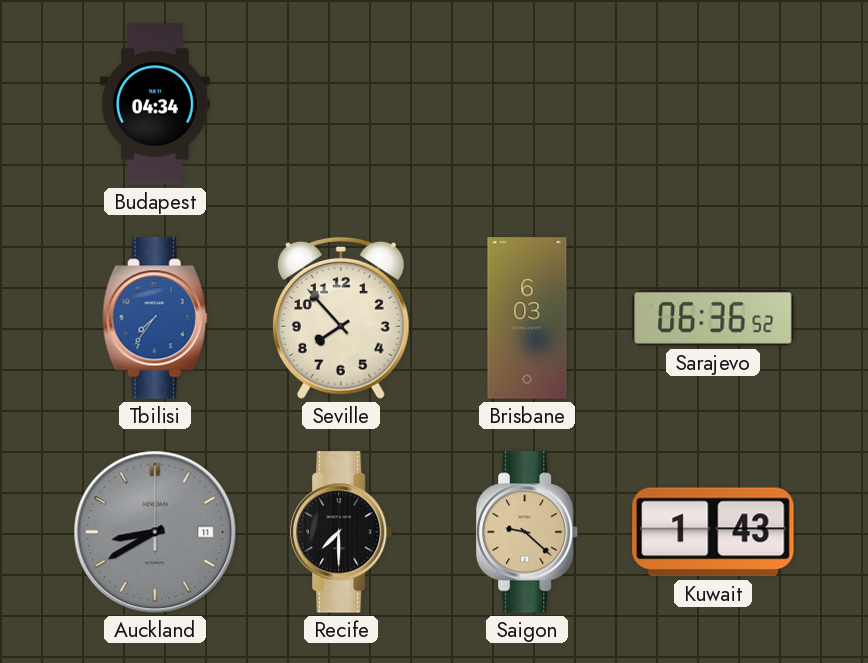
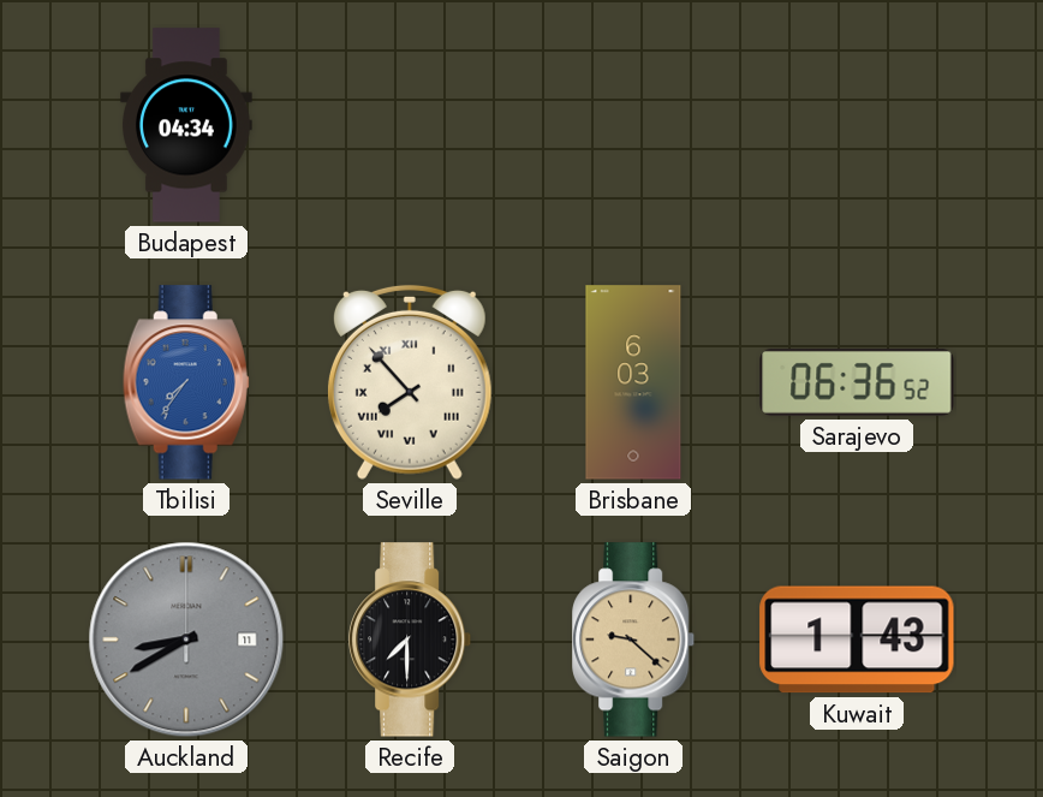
Seville numerals: Arabic -> Roman
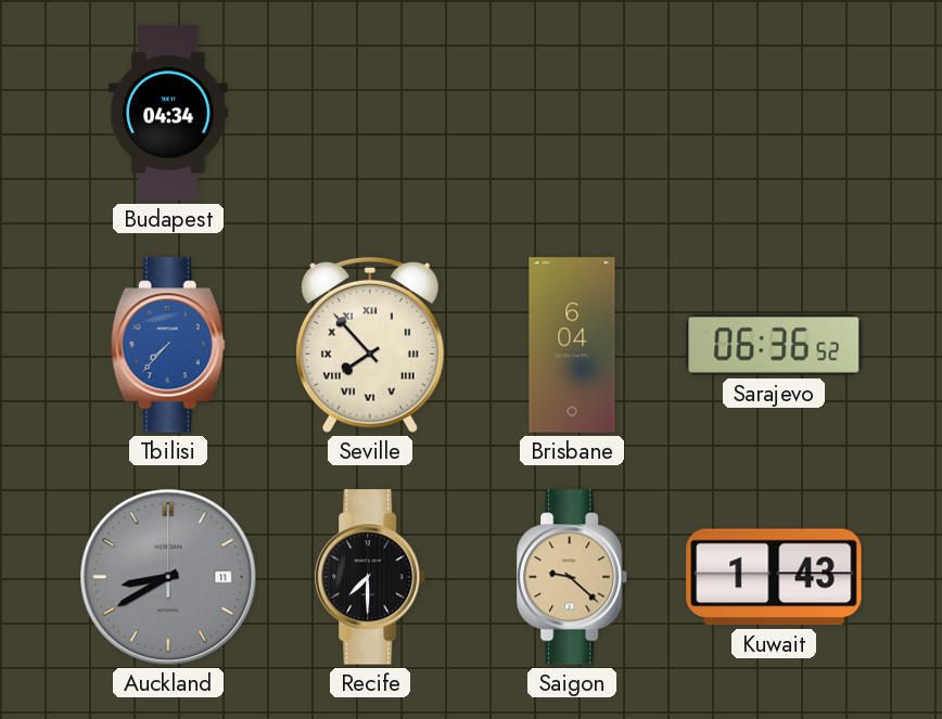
Tbilisi: 7:36 -> 7:37
Brisbane: 6:03 -> 6:04
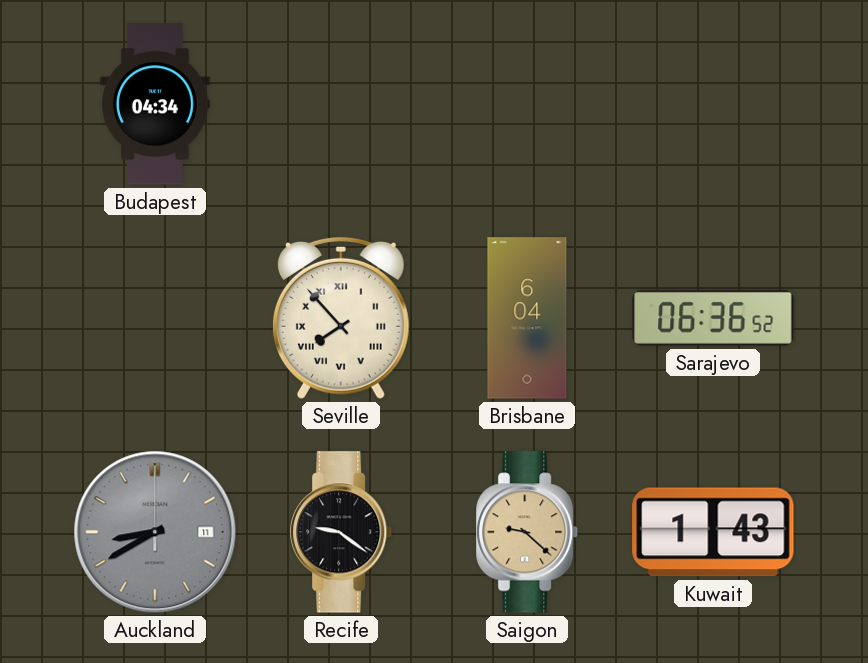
Tbilisi: 7:37 -> none
Recife: 7:30 -> 9:21
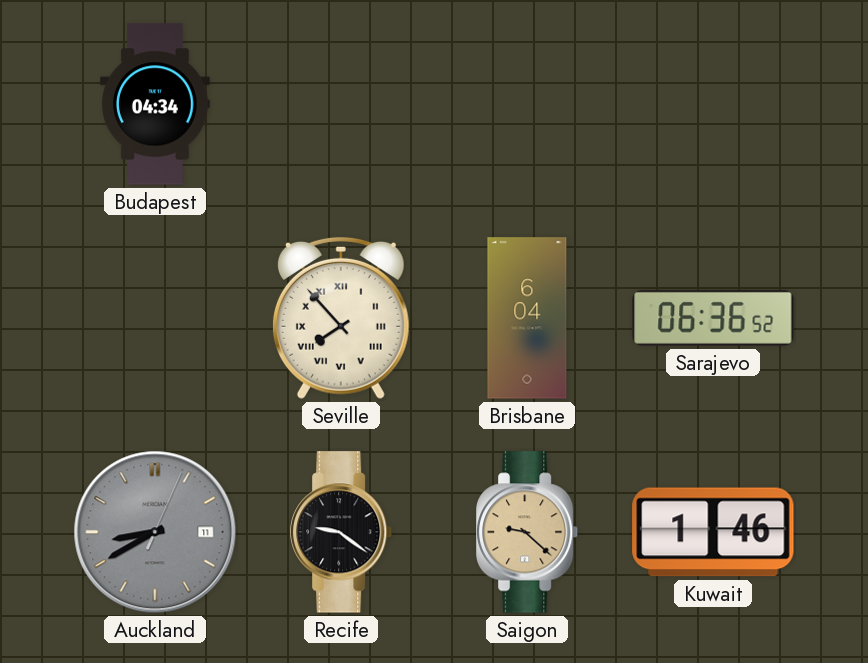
Auckland: 8:40:00 -> 8:40:04
Kuwait: 1:43 -> 1:46
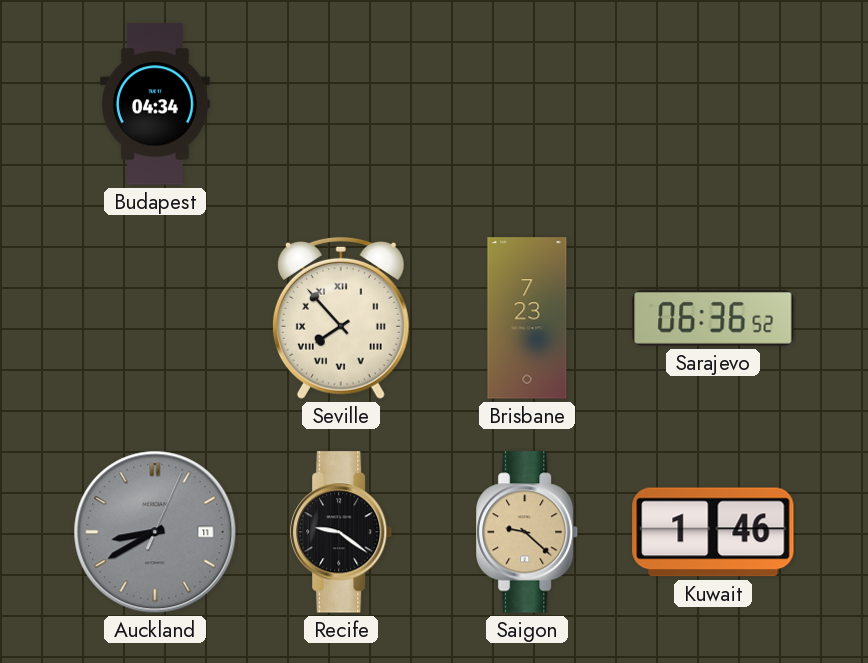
Brisbane: 6:04 -> 7:23
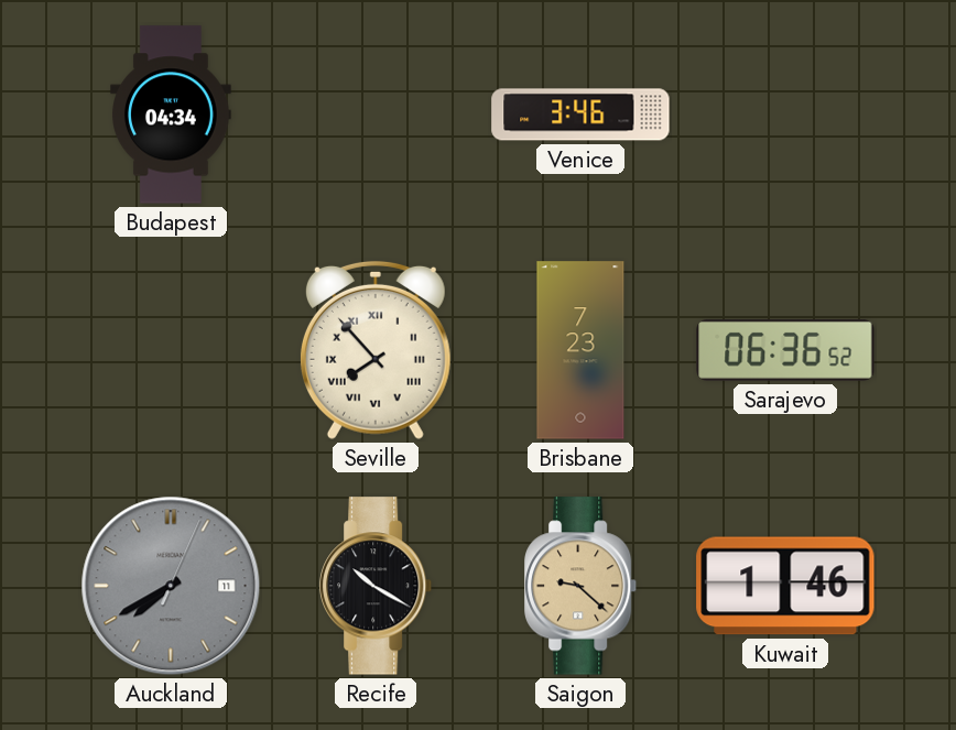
Venice: none -> 3:46
Auckland: 8:40 -> 7:40
Recife: 9:21 -> 10:20
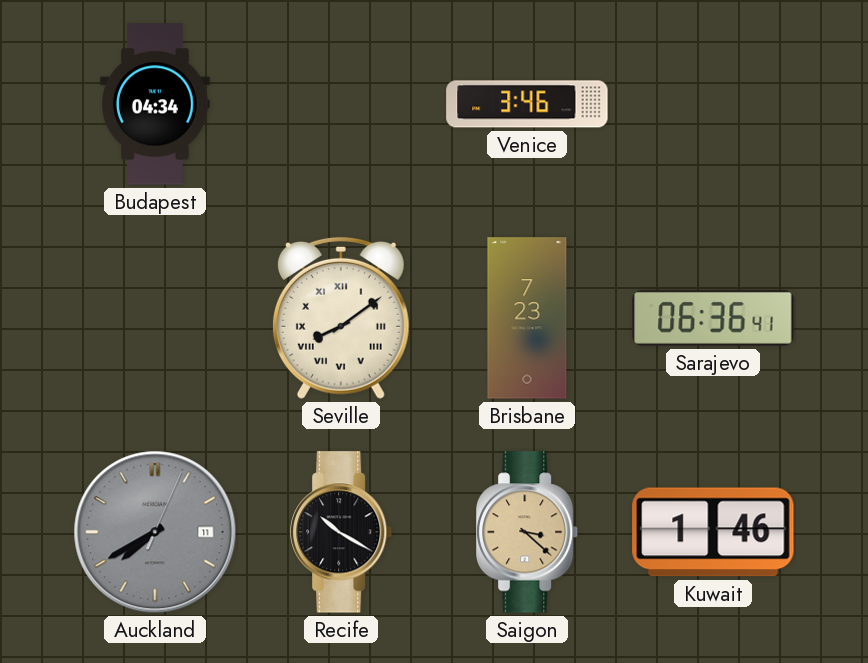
Seville: 7:53 -> 8:09
Sarajevo: 06:36:52 -> 06:36:41
Saigon: 9:22 -> 3:22
